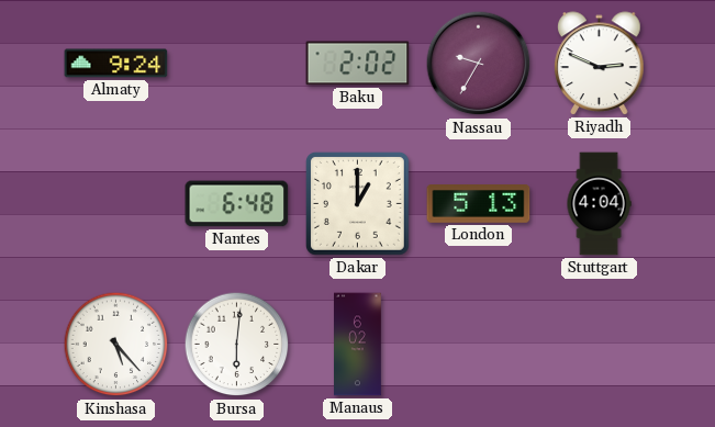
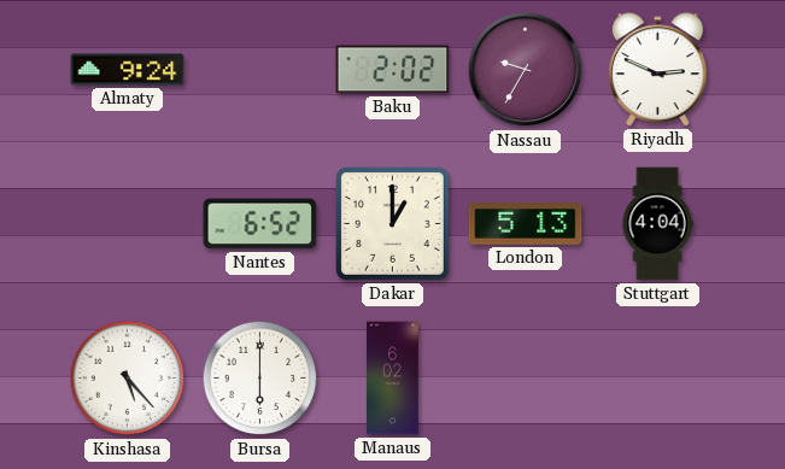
Nantes: 6:48 -> 6:52
Bursa: 6:01 -> 6:00
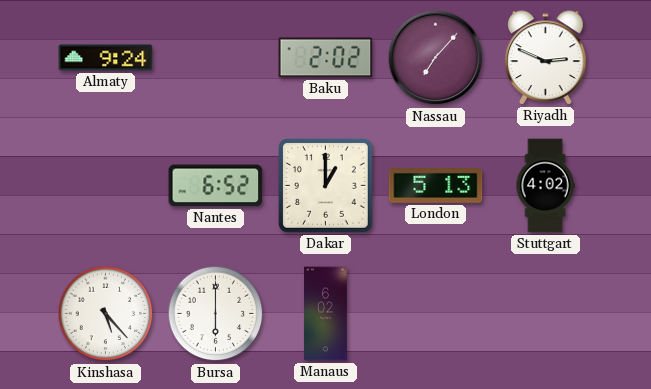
Nassau: 9:35 -> 7:07
Stuttgart: 4:04 -> 4:02
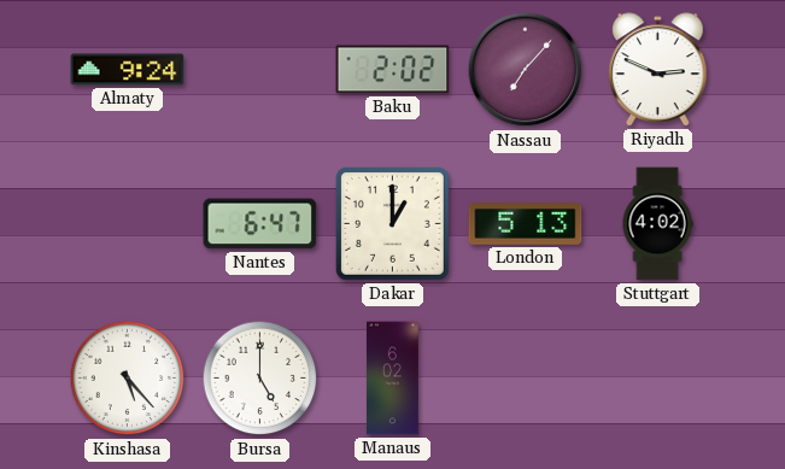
Nantes: 6:52 -> 6:47
Bursa: 6:00 -> 5:00
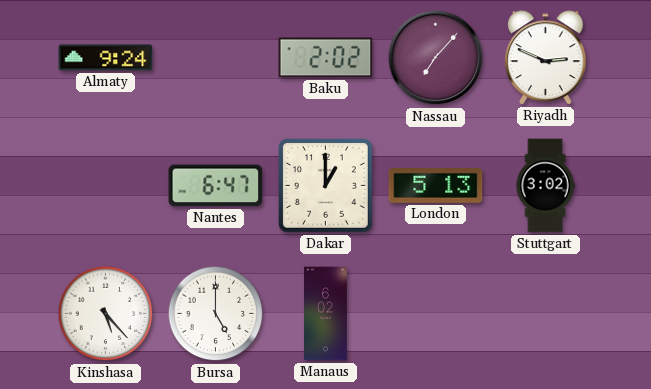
Stuttgart: 4:02 -> 3:02
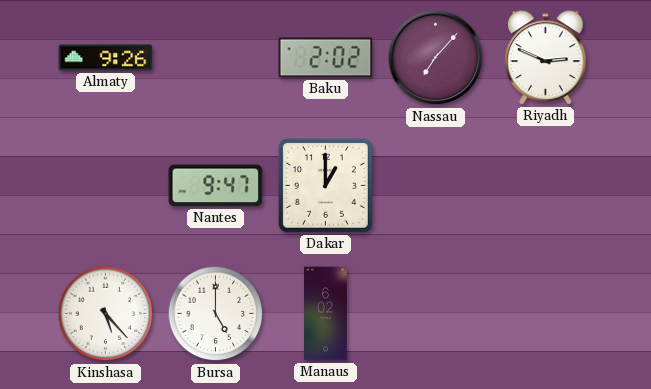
Almaty: 9:24 -> 9:26
Nantes: 6:47 -> 9:47
London: 5:13 -> none
Stuttgart: 3:02 -> none
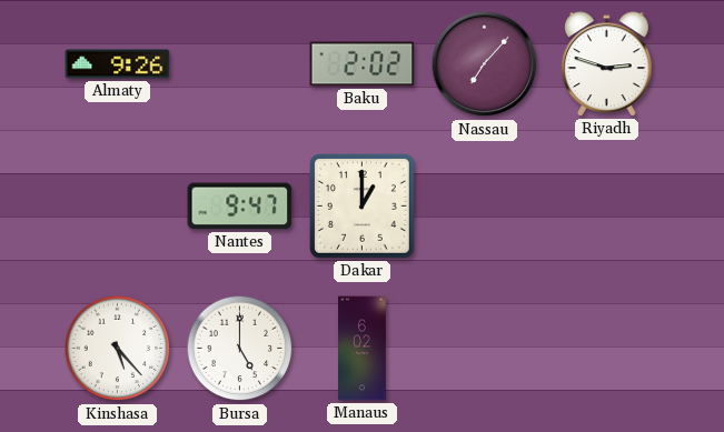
Riyadh: 2:49 -> 2:48
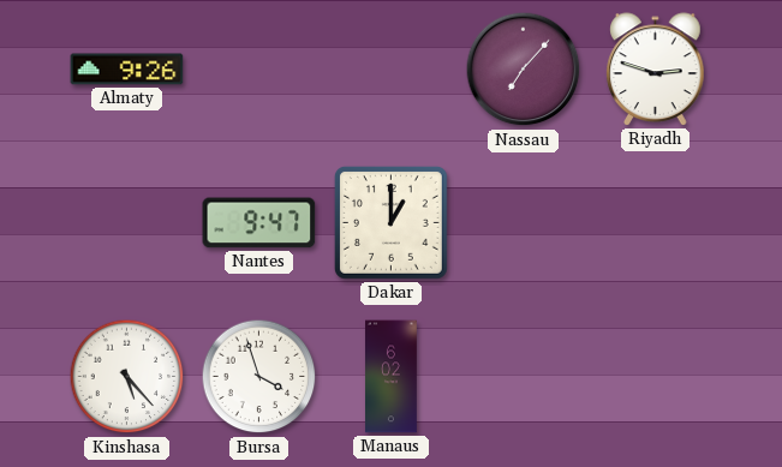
Baku: 2:02 -> none
Bursa: 5:00 -> 3:57
